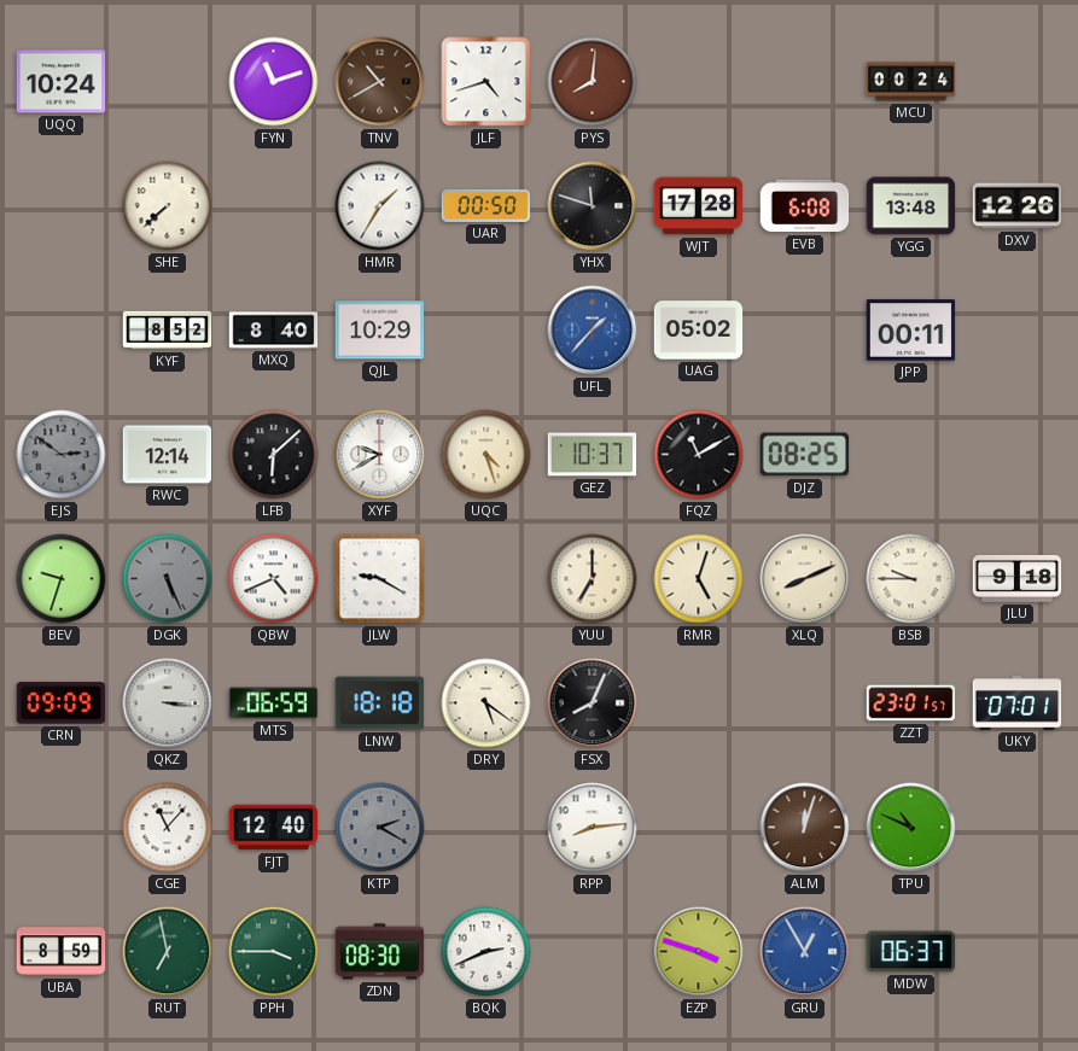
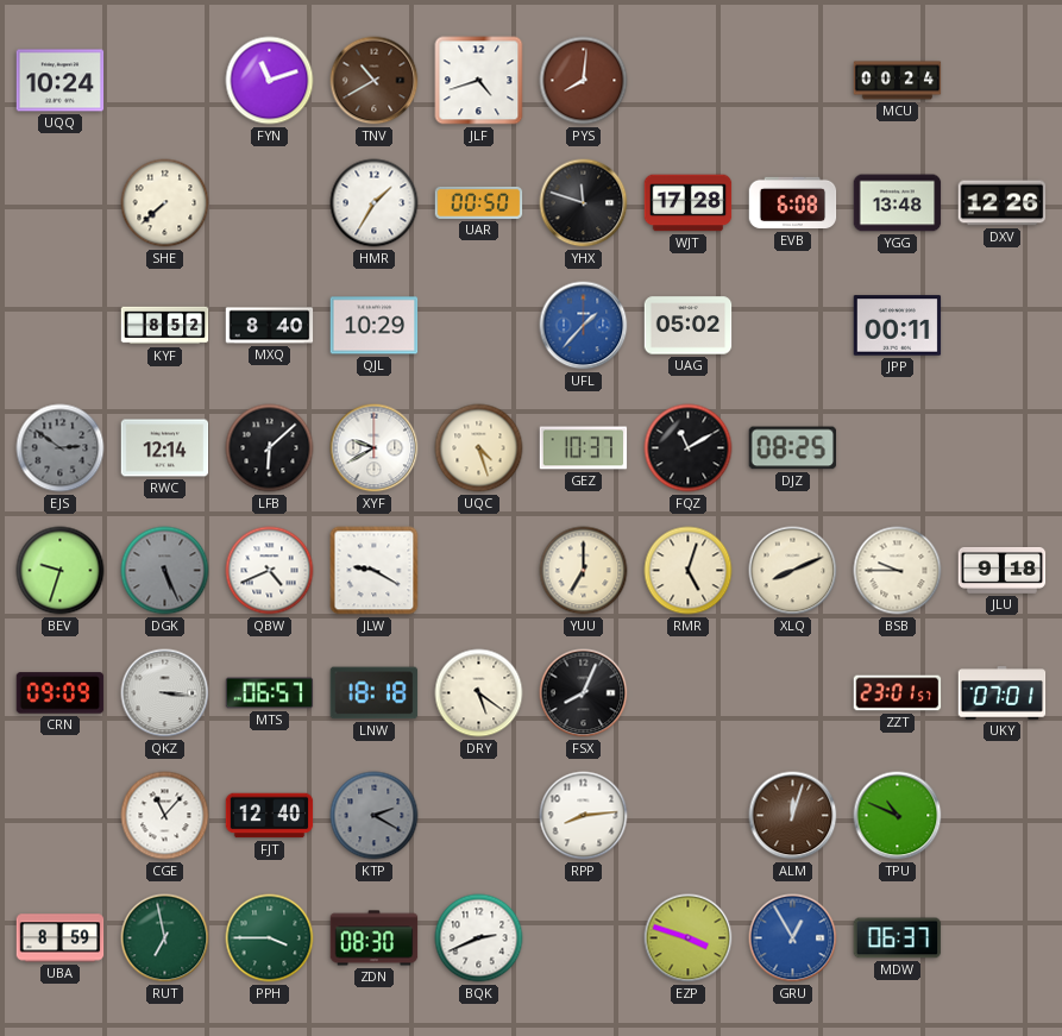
MTS: 06:59 -> 06:57
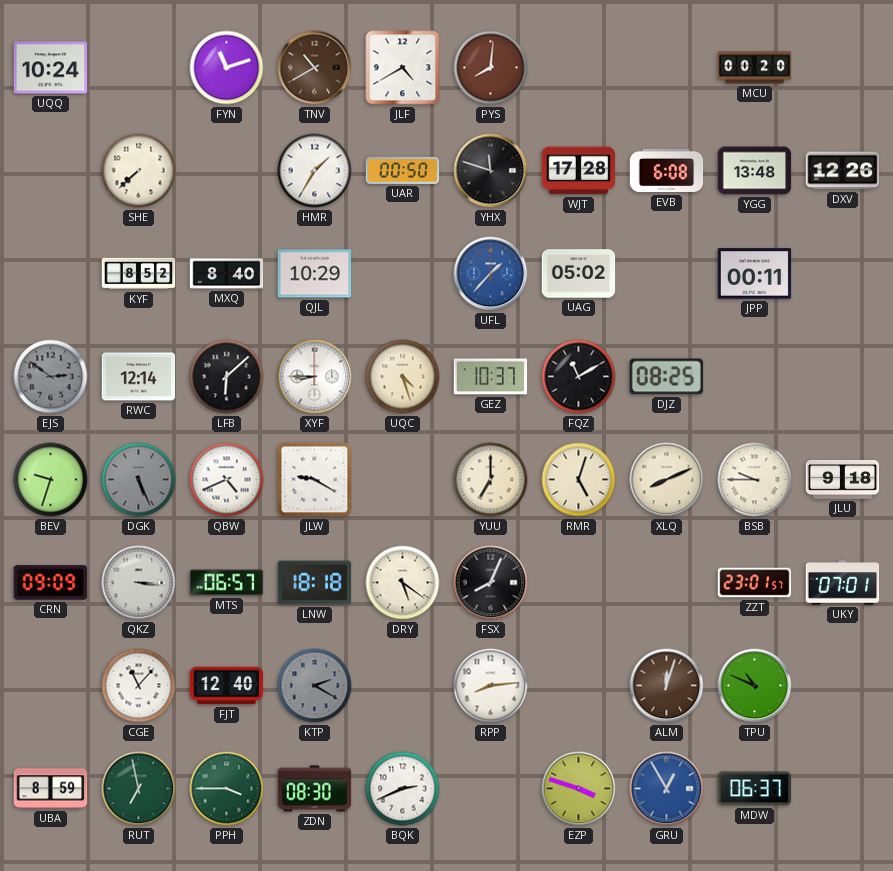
JLF: 4:42 -> 4:40
MCU: 00:24 -> 00:20
XYF: 9:40 -> 8:45
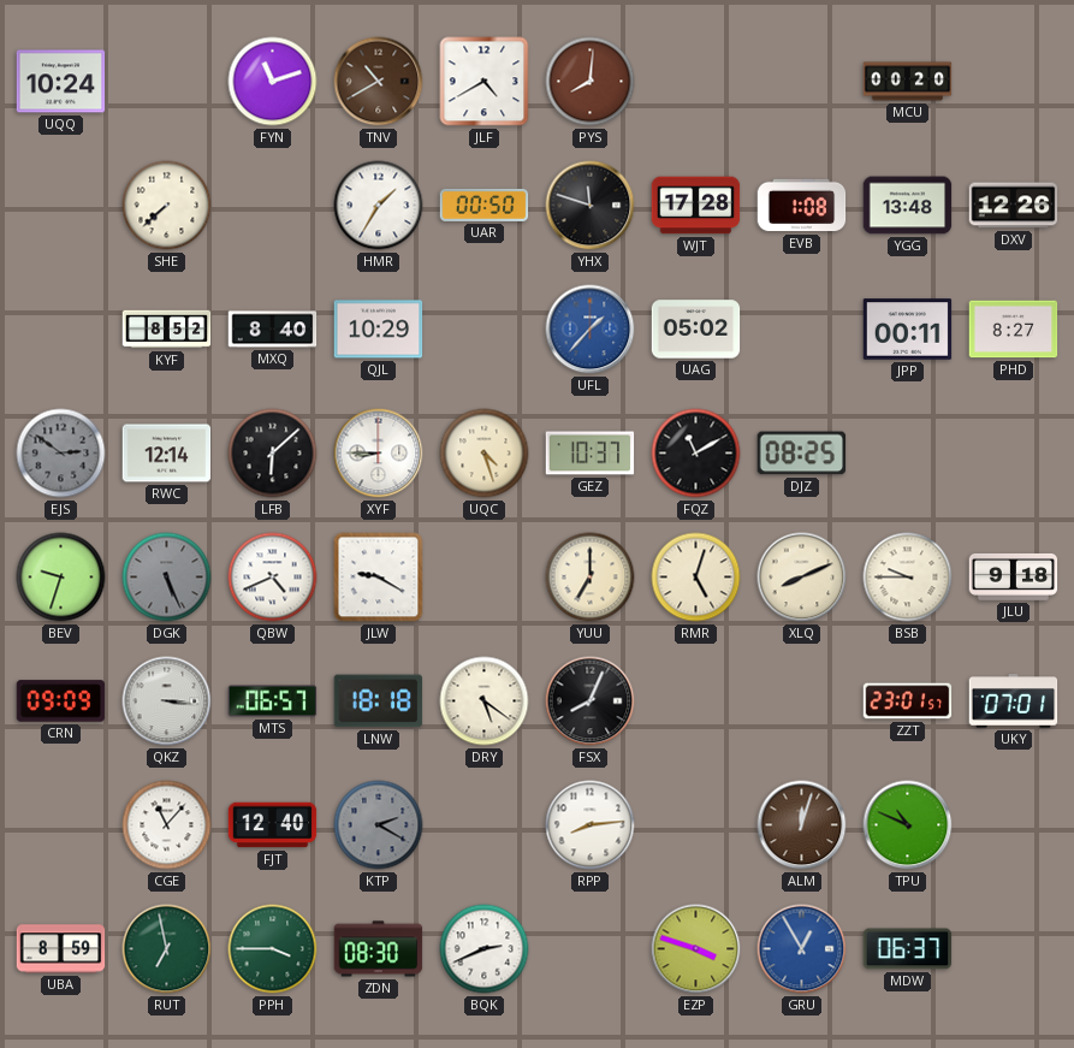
EVB: 6:08 -> 1:08
PHD: none -> 8:27
